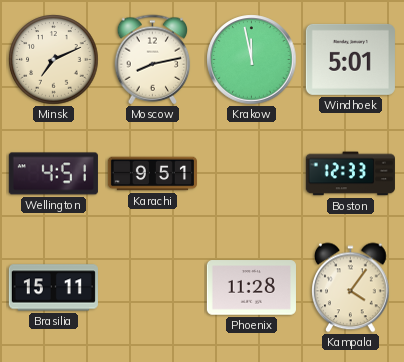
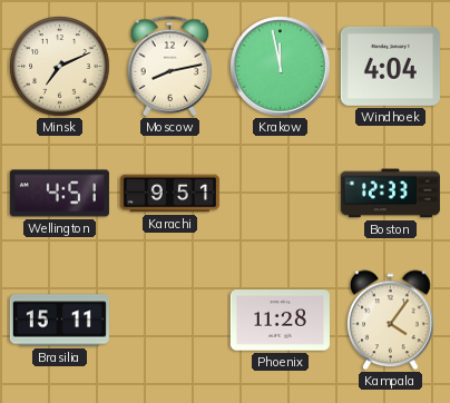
Windhoek: 5:01 -> 4:04
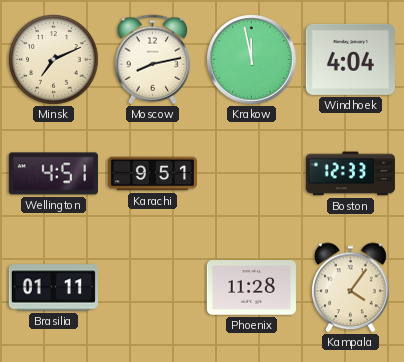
Brasilia: 15:11 -> 01:11
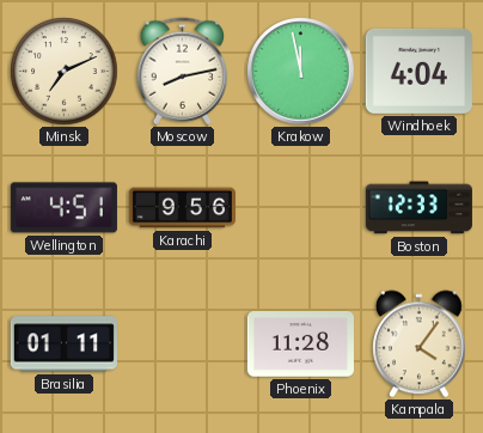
Karachi: 9:51 -> 9:56
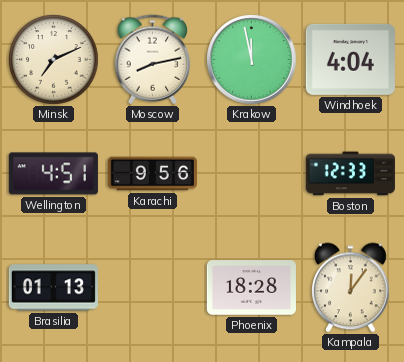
Brasilia: 01:11 -> 01:13
Phoenix: 11:28 -> 18:28
Kampala: 4:06 -> 12:06
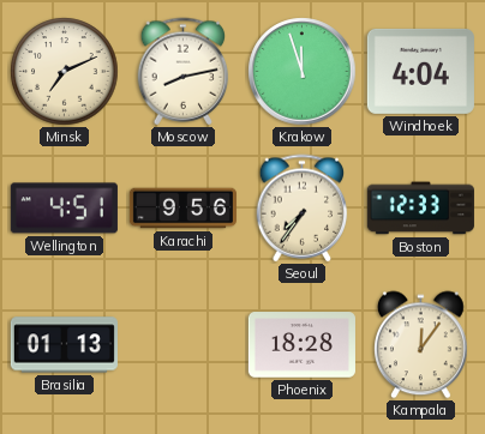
Krakow: 11:58 -> 11:57
Seoul: none -> 7:36
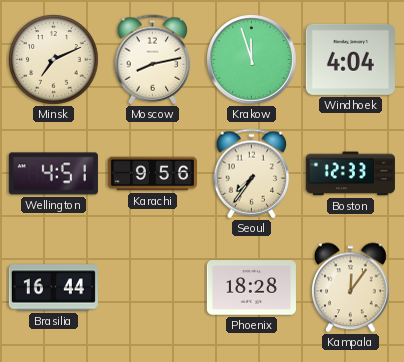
Brasilia: 01:13 -> 16:44
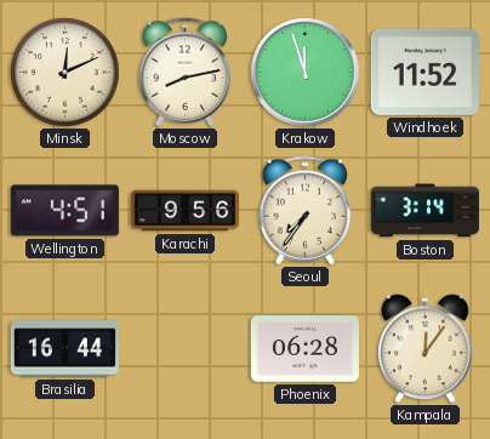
Minsk: 7:11 -> 12:11
Windhoek: 4:04 -> 11:52
Boston: 12:33 -> 3:14
Phoenix: 18:28 -> 06:28
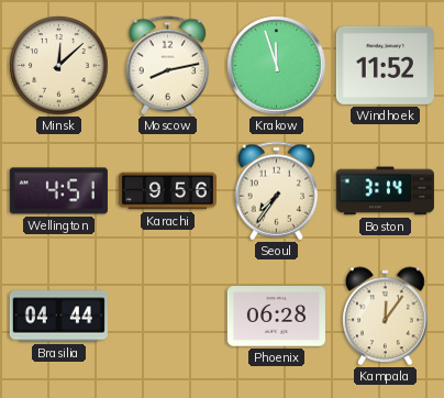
Minsk: 12:11 -> 12:08
Brasilia: 16:44 -> 04:44
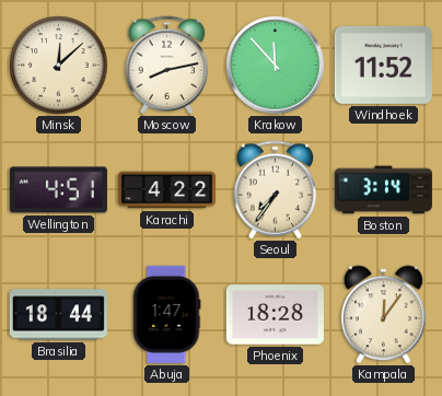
Krakow: 11:57 -> 11:53
Karachi: 9:56 -> 4:22
Brasilia: 04:44 -> 18:44
Abuja: none -> 1:47
Phoenix: 06:28 -> 18:28
